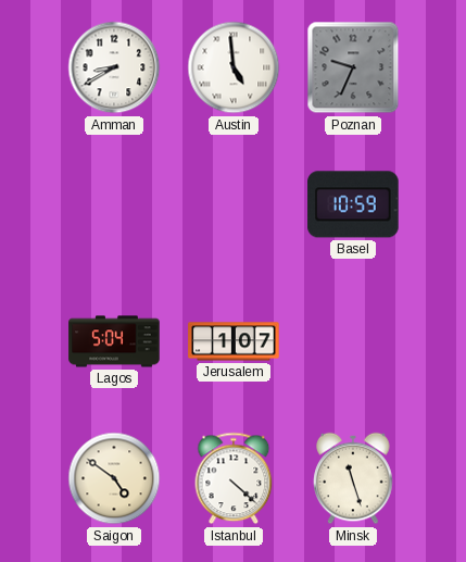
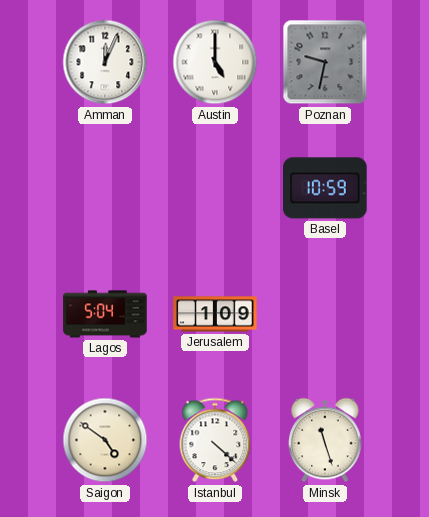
Amman: 8:40 -> 12:04
Austin: 4:59 -> 5:00
Poznan: 9:34 -> 9:32
Jerusalem: 1:07 -> 1:09
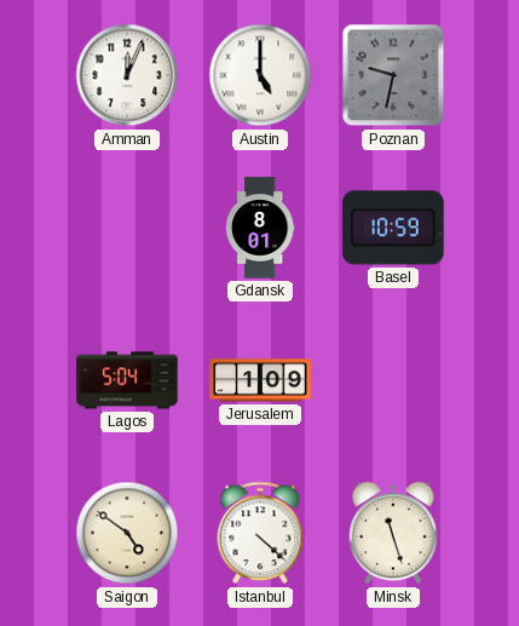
Gdansk: none -> 8:01
